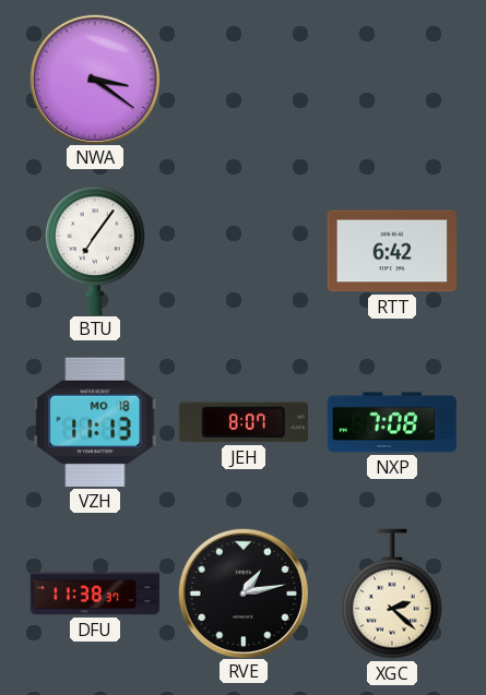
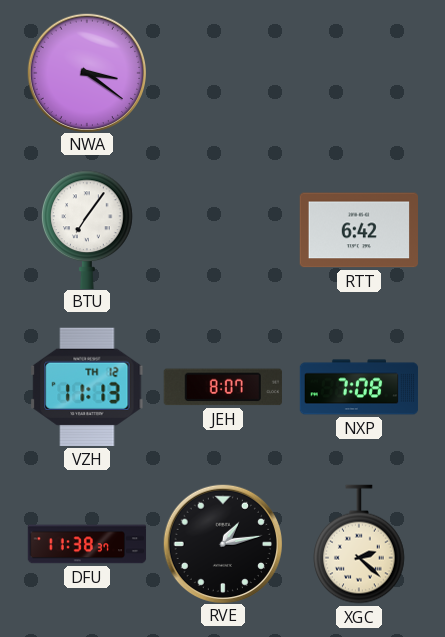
VZH date: MO 18 -> TH 12
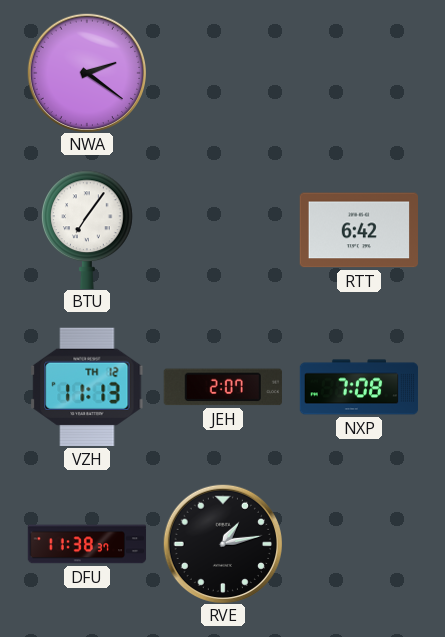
NWA: 3:21 -> 2:21
JEH: 8:07 -> 2:07
XGC: 2:22 -> none
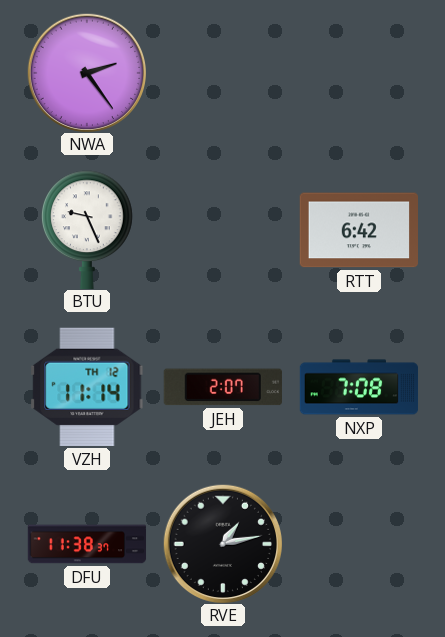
NWA: 2:21 -> 2:24
BTU: 7:06 -> 9:26
VZH: 11:13 -> 11:14
